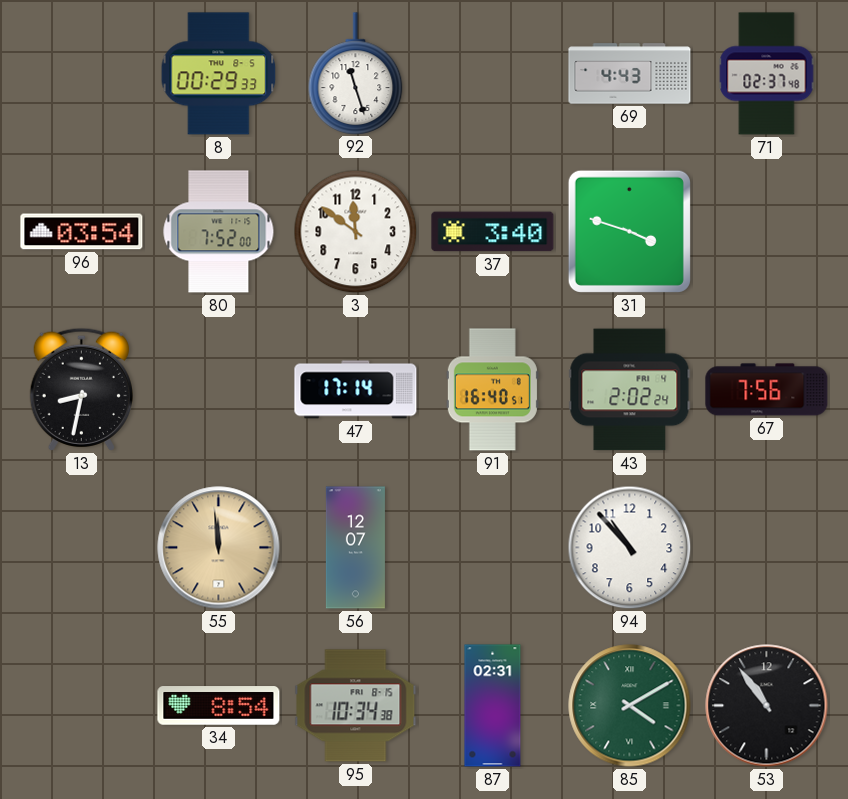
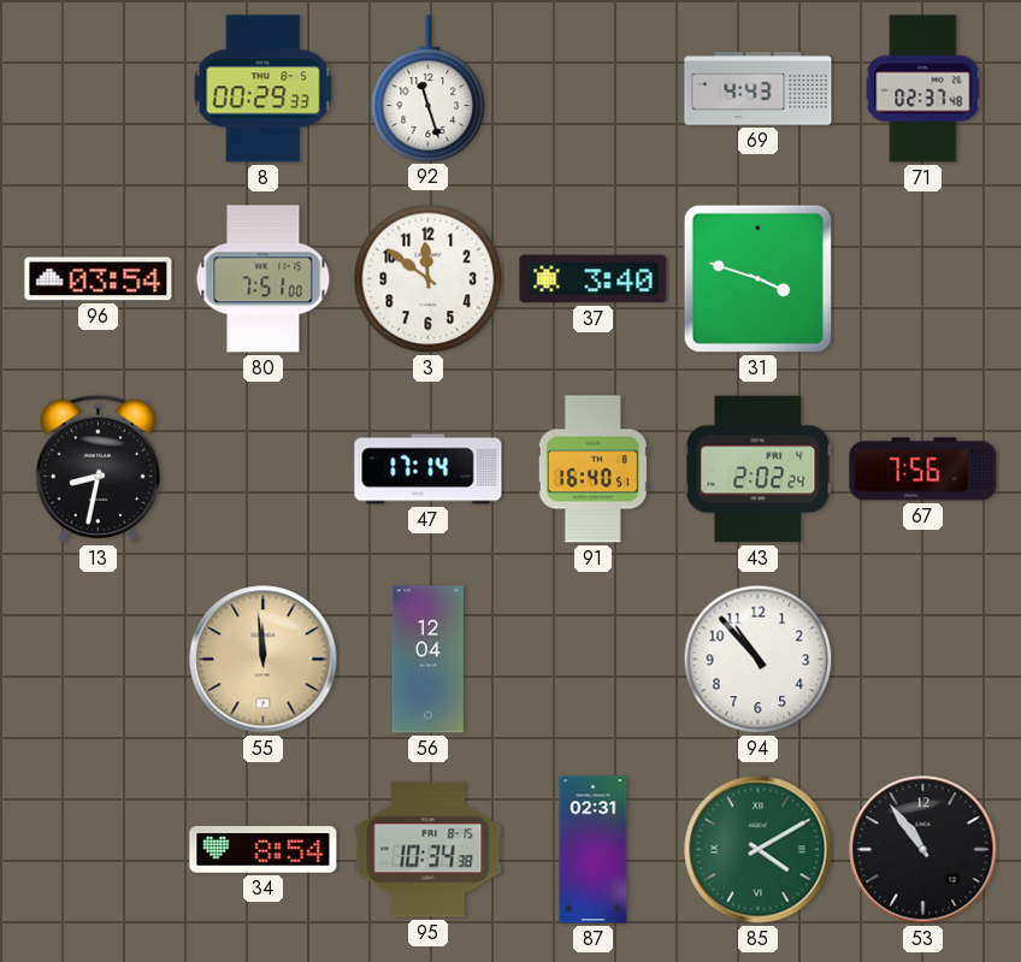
80: 7:52 -> 7:51
56: 12:07 -> 12:04
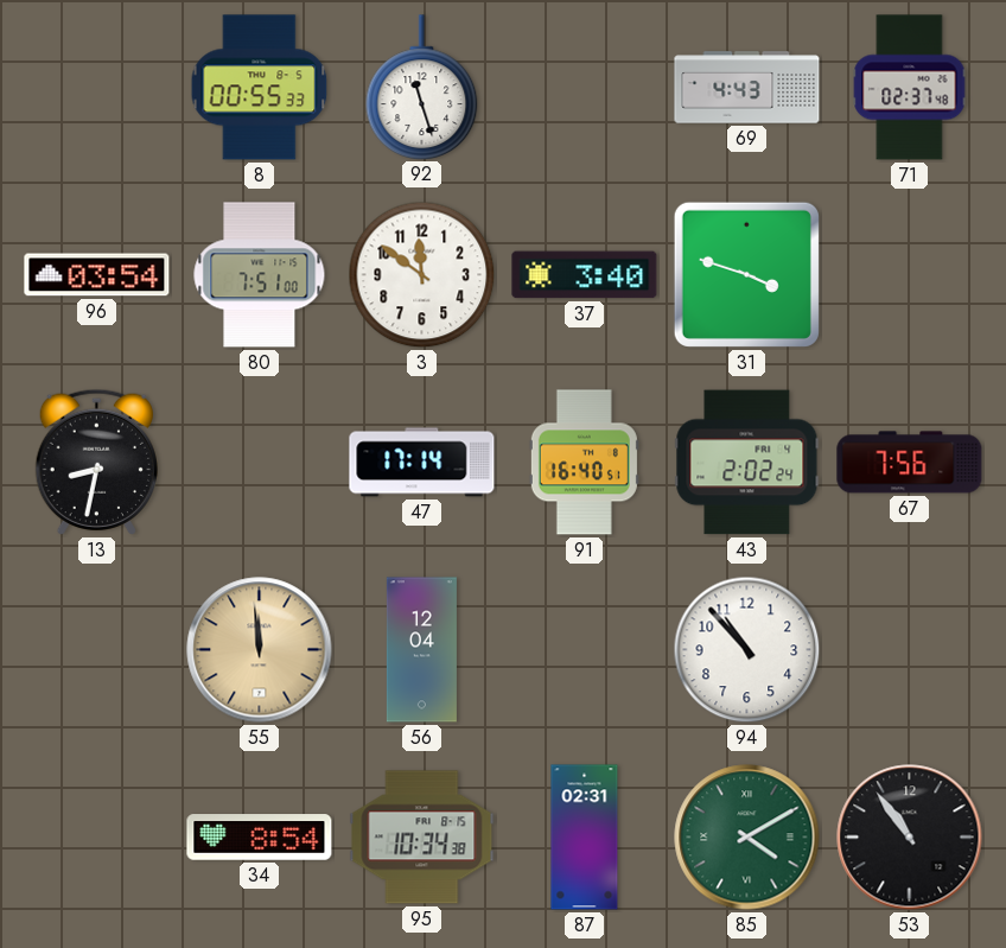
8: 00:29 -> 00:55
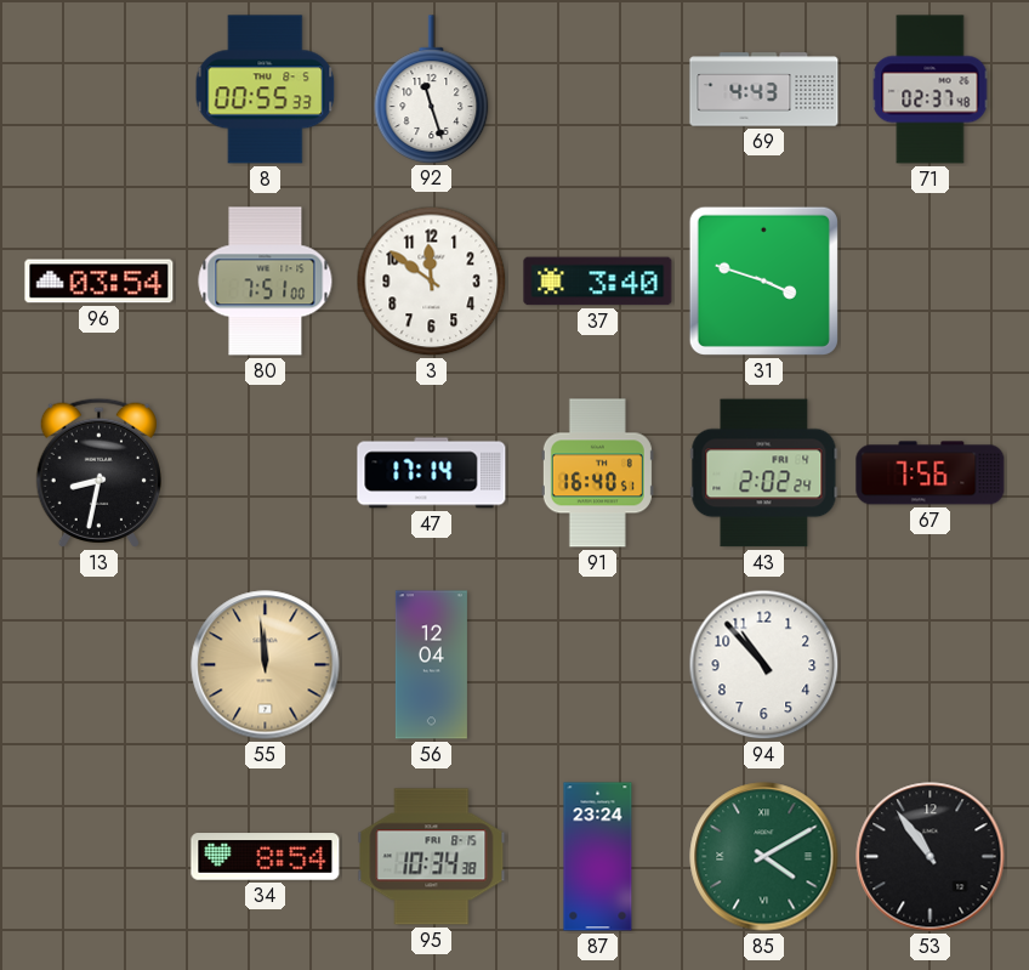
87: 02:31 -> 23:24
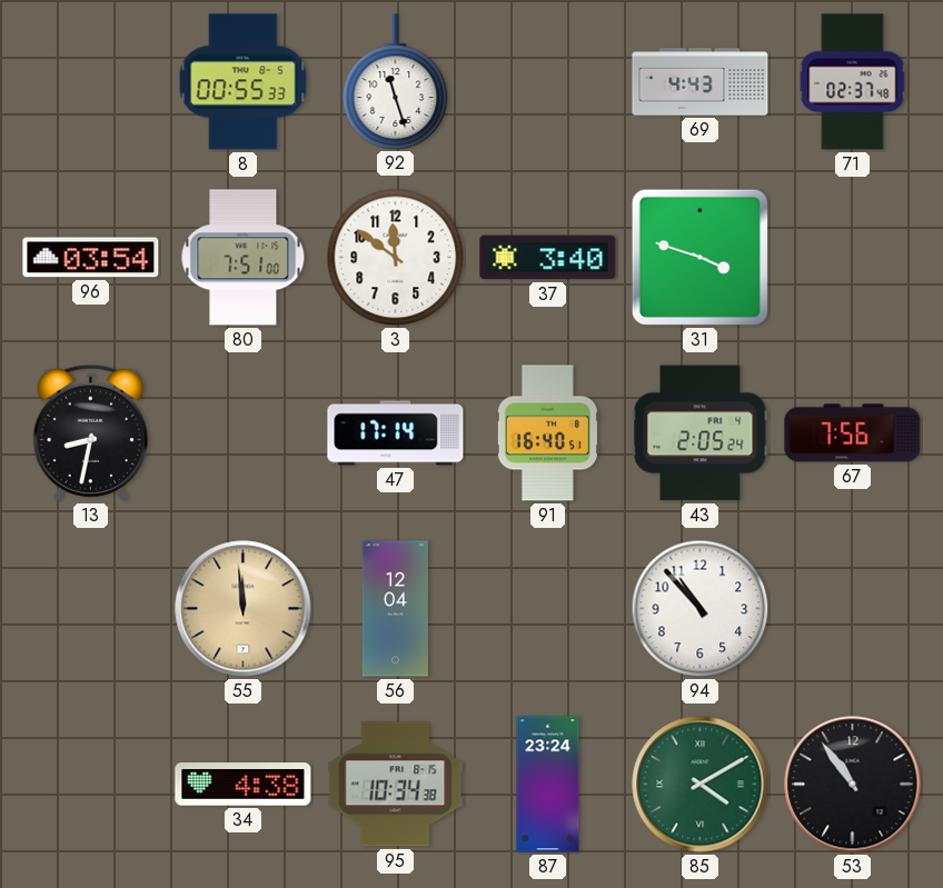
43: 2:02 -> 2:05
34: 8:54 -> 4:38
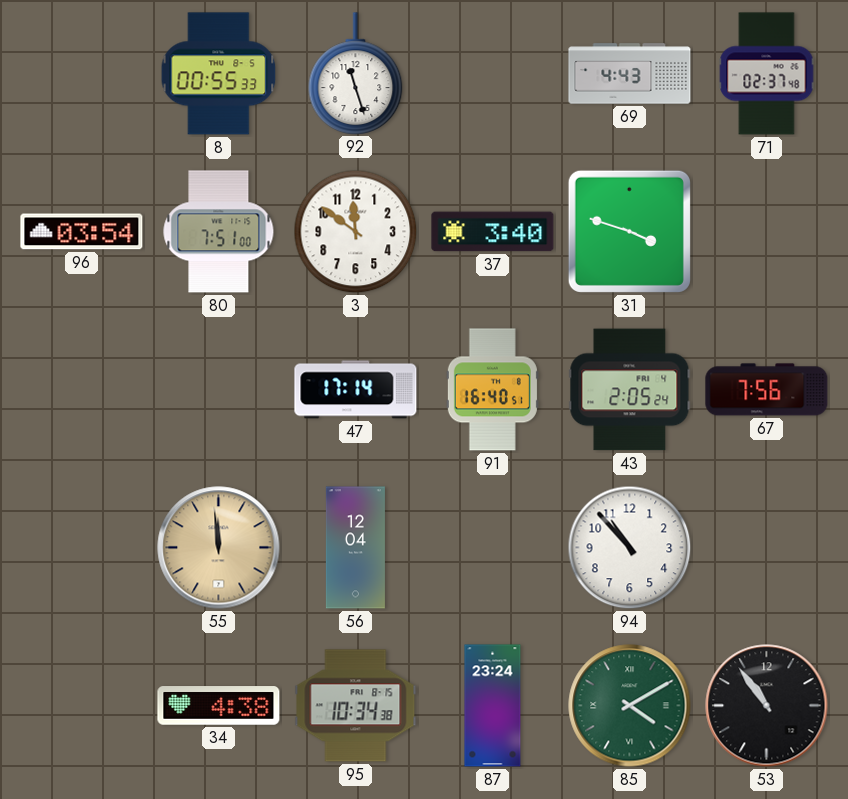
13: 8:32 -> none
